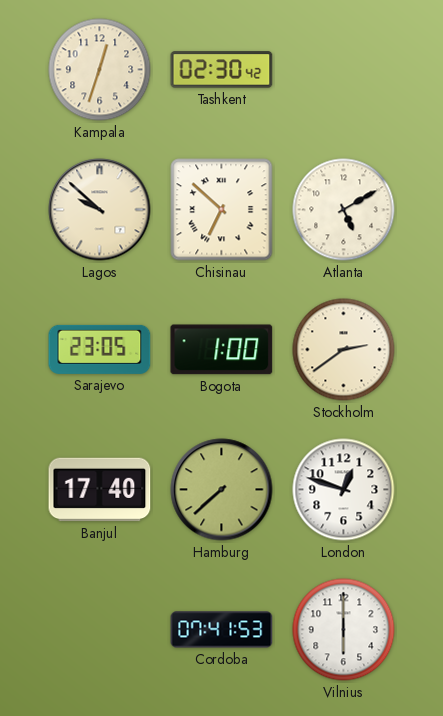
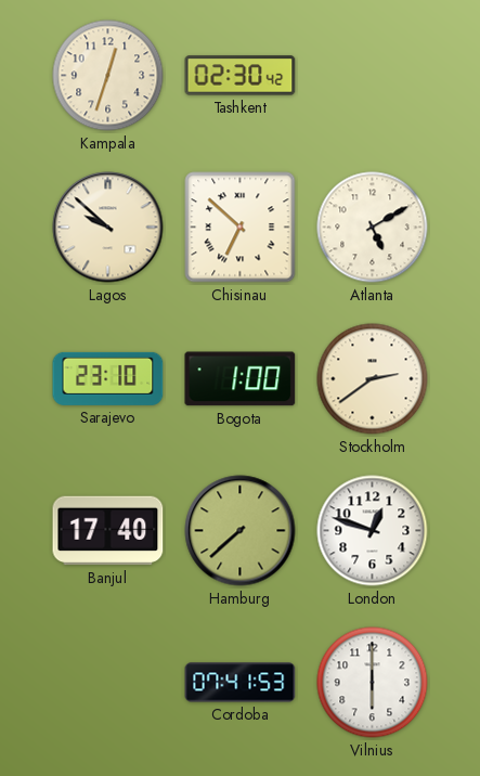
Sarajevo: 23:05 -> 23:10
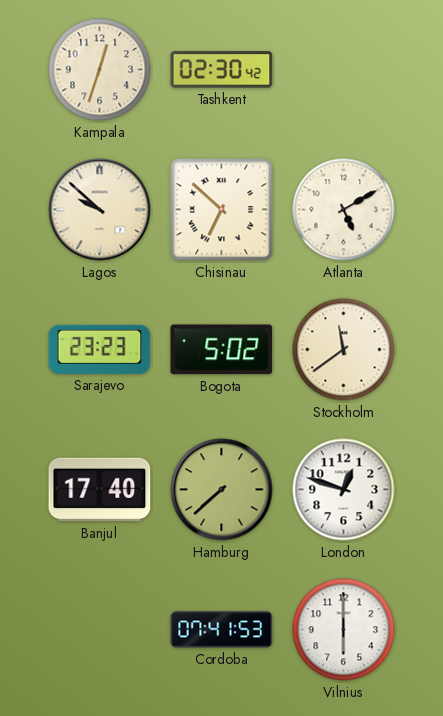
Sarajevo: 23:10 -> 23:23
Bogota: 1:00 -> 5:02
Stockholm: 2:39 -> 11:39
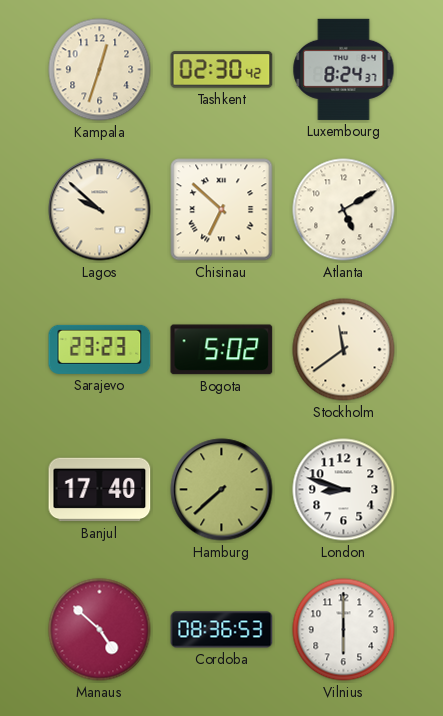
Luxembourg: none -> 8:24
London: 12:48 -> 8:48
Manaus: none -> 4:52
Cordoba: 07:41 -> 08:36
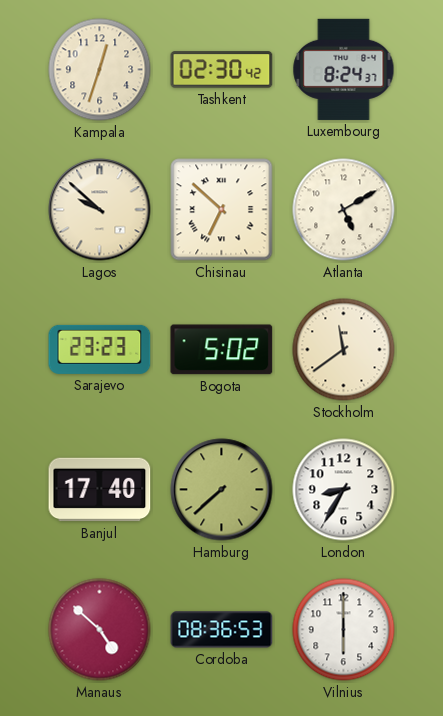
London: 8:48 -> 8:35
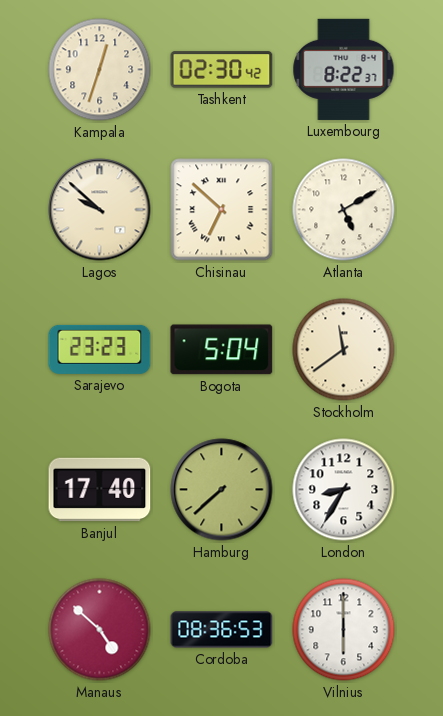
Luxembourg: 8:24 -> 8:22
Bogota: 5:02 -> 5:04
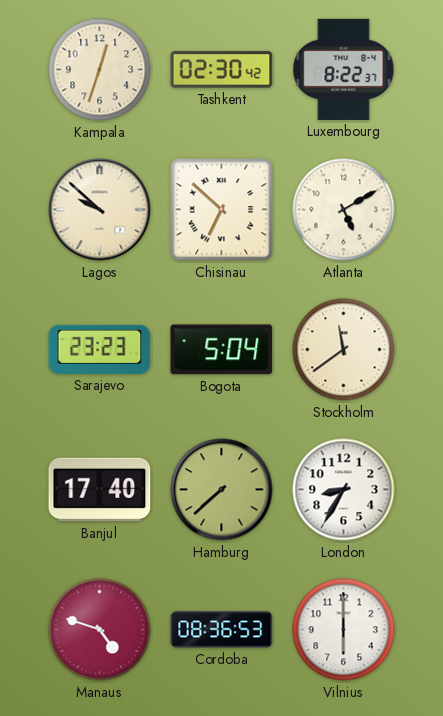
Manaus: 4:52 -> 4:48
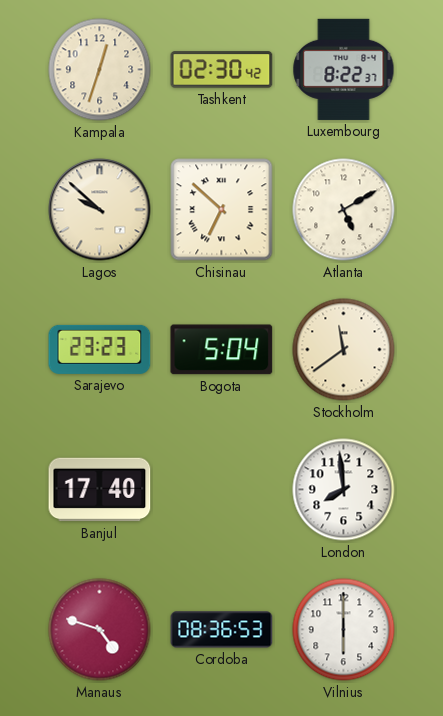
Hamburg: 7:38 -> none
London: 8:35 -> 7:59
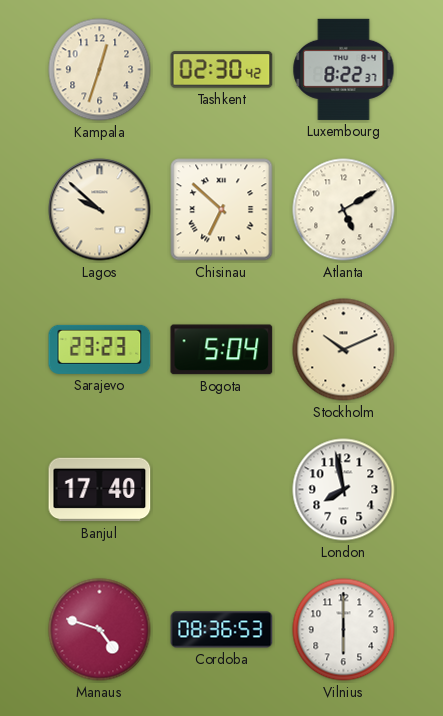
Stockholm: 11:39 -> 10:11
London: 7:59 -> 7:58
